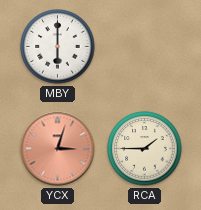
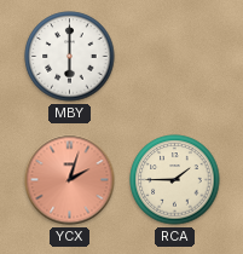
YCX: 3:03 -> 2:03
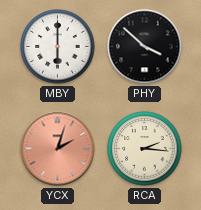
PHY: none -> 3:52
RCA: 1:45 -> 2:16
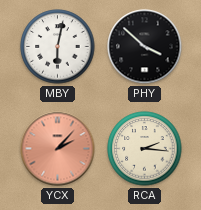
MBY: 6:00 -> 6:02
YCX: 2:03 -> 2:07
